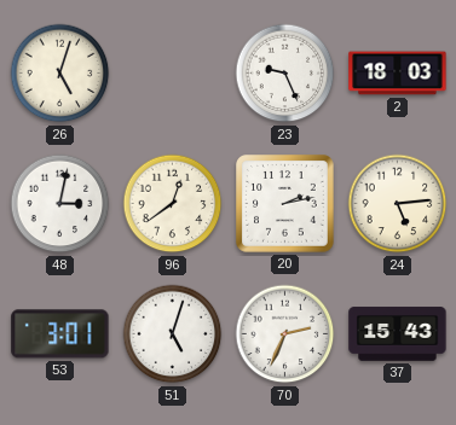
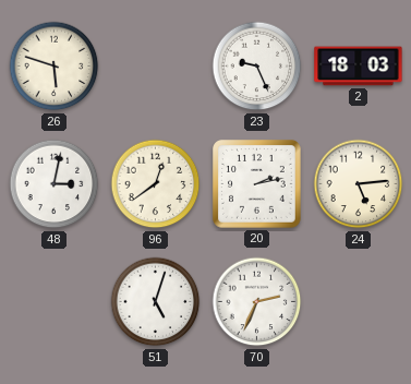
26: 5:03 -> 5:48
53: 3:01 -> none
37: 15:43 -> none
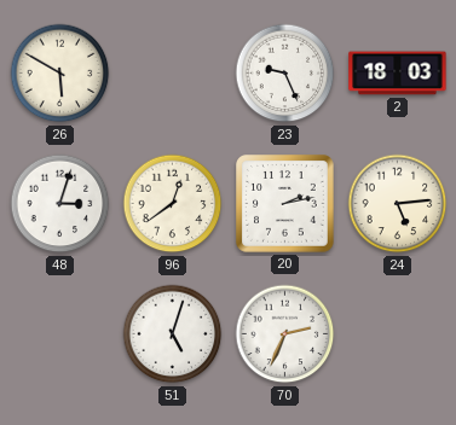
26: 5:48 -> 5:50
48: 3:02 -> 3:03
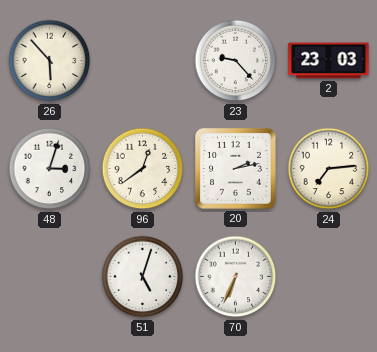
26: 5:50 -> 5:53
23: 9:26 -> 9:23
2: 18:03 -> 23:03
24: 5:14 -> 7:14
70: 2:34 -> 6:34
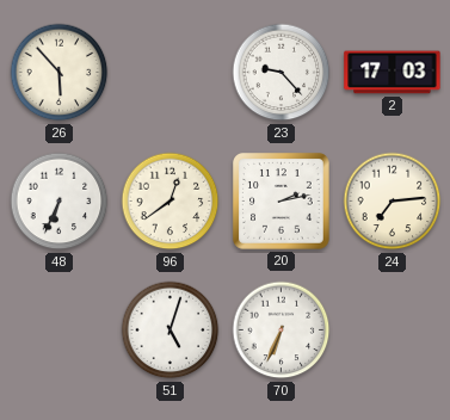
2: 23:03 -> 17:03
48: 3:03 -> 6:34
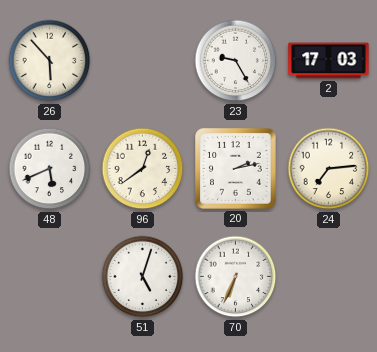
23: 9:23 -> 9:25
48: 6:34 -> 5:41
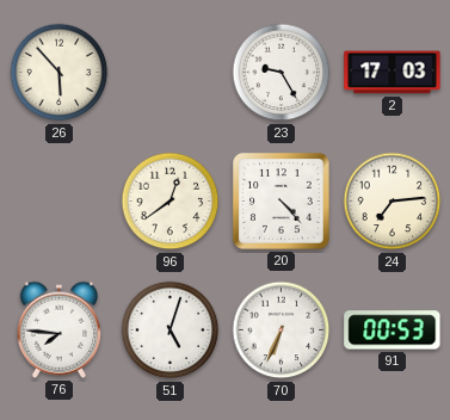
48: 5:41 -> none
20: 2:13 -> 4:23
76: none -> 7:46
91: none -> 00:53
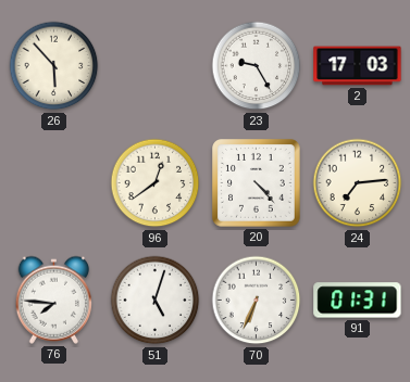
91: 00:53 -> 01:31
